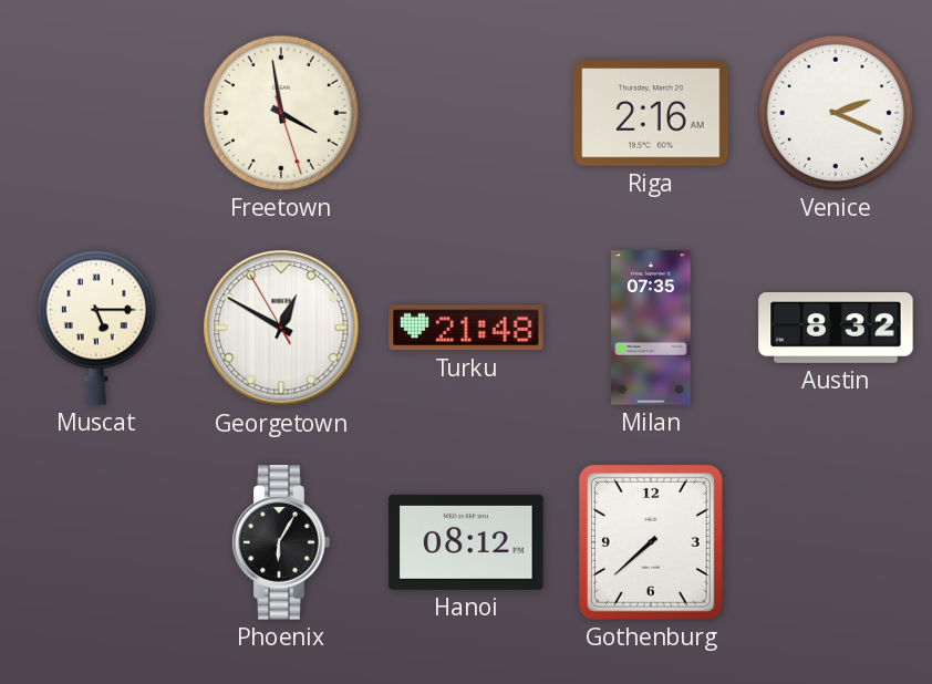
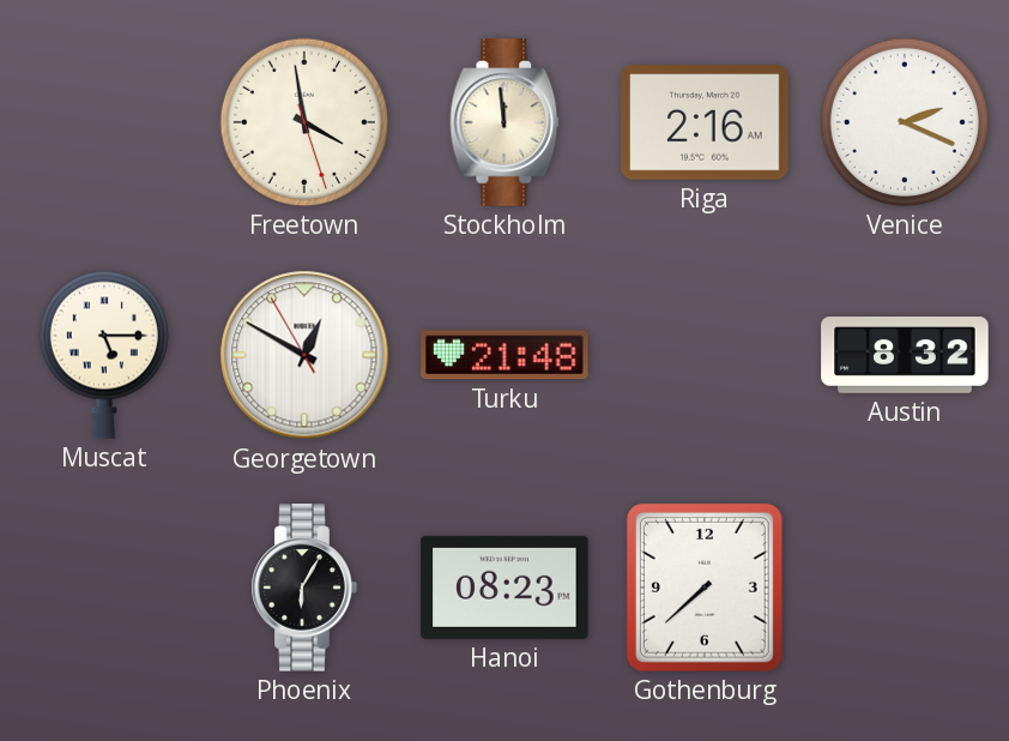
Stockholm: none -> 11:59
Milan: 07:35 -> none
Hanoi: 08:12 -> 08:23
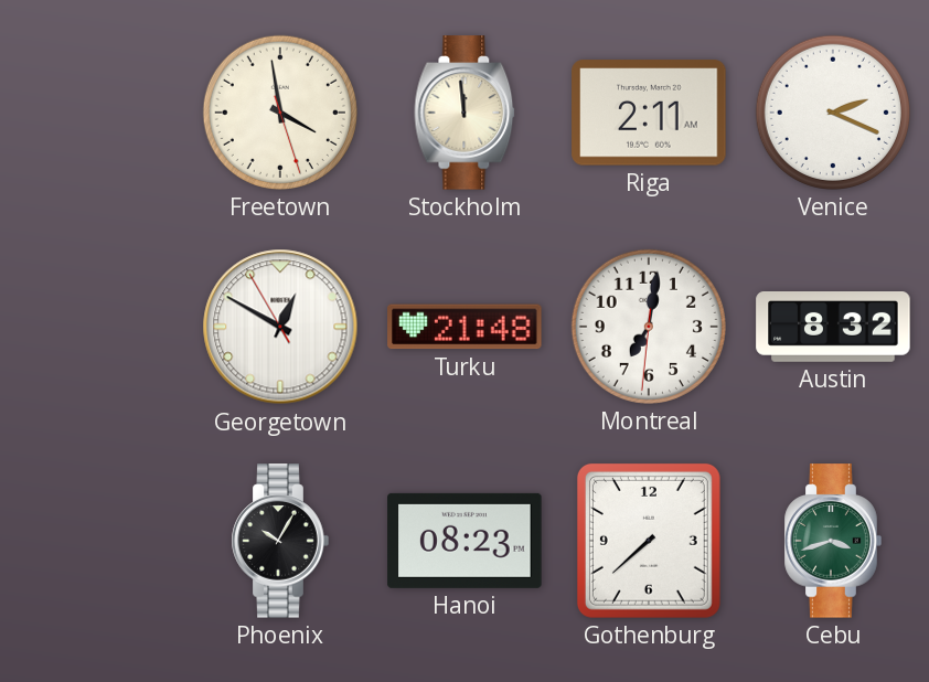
Riga: 2:16 -> 2:11
Muscat: 5:15 -> none
Montreal: none -> 7:01
Phoenix: 6:05 -> 10:05
Cebu: none -> 3:42
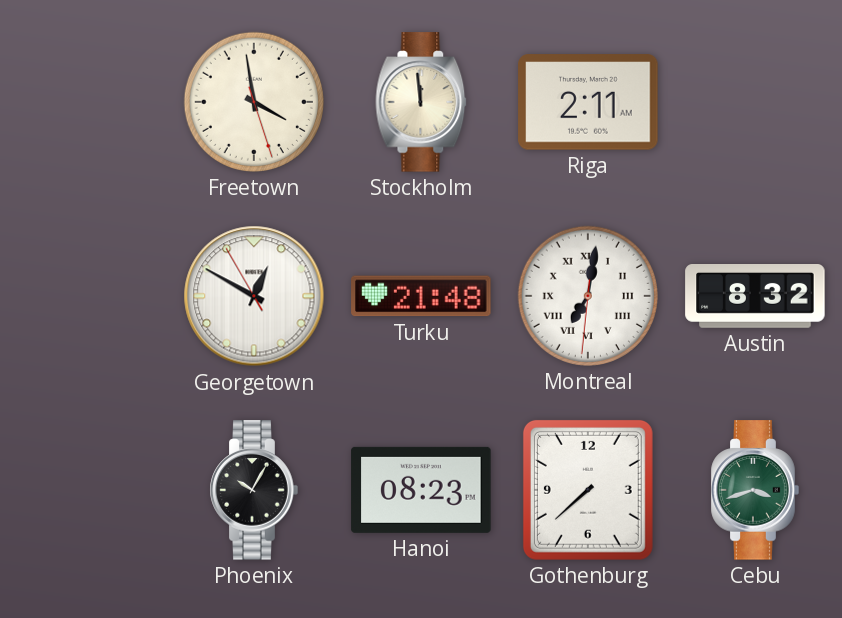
Venice: 2:19 -> none
Montreal numerals: Arabic -> Roman
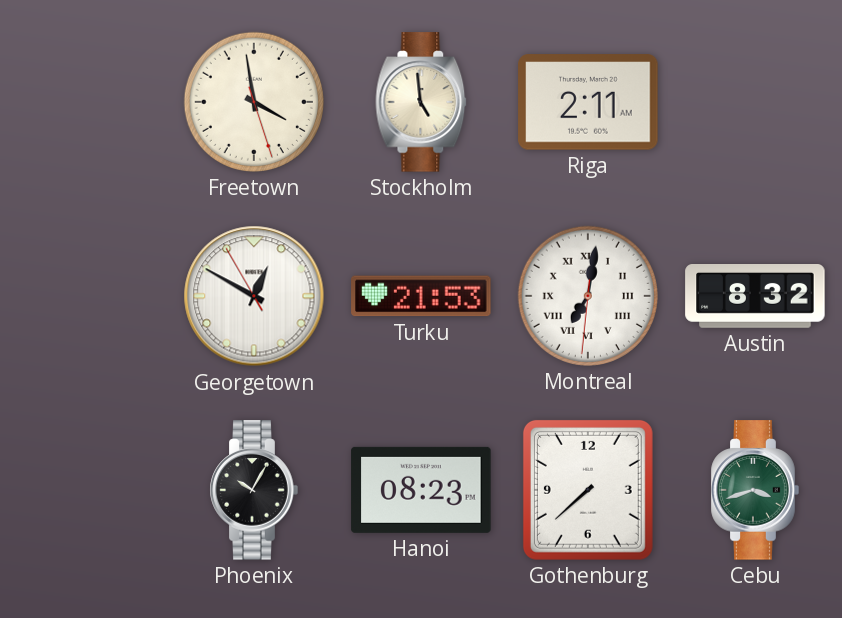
Stockholm: 11:59 -> 4:59
Turku: 21:48 -> 21:53
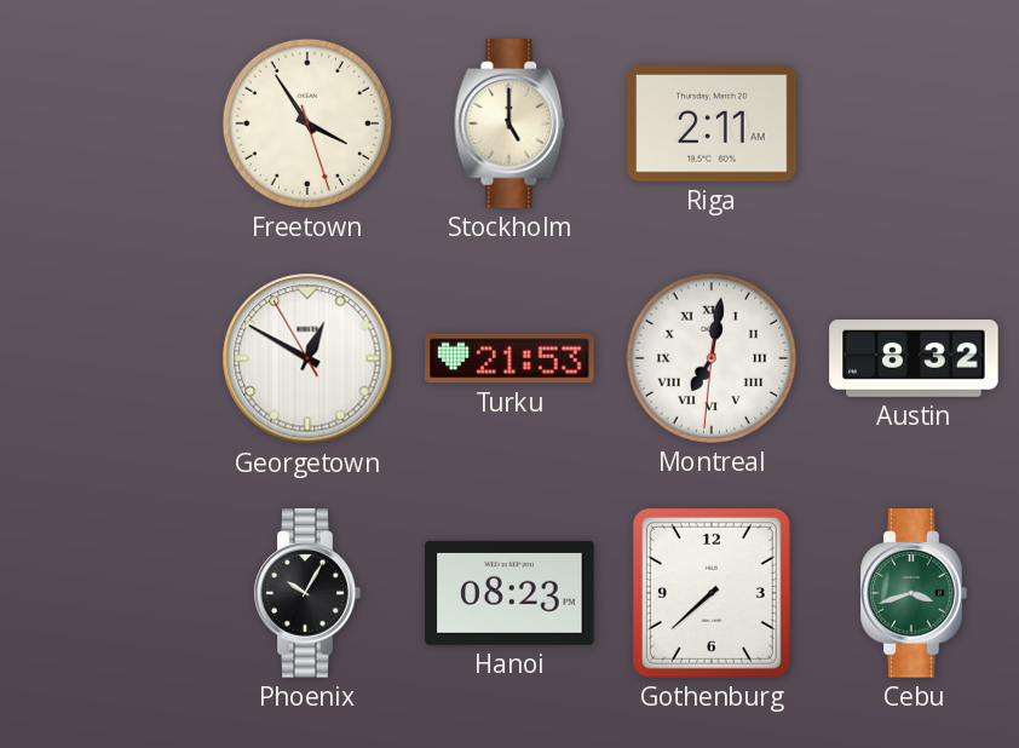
Freetown: 3:58 -> 3:54
Stockholm: 4:59 -> 5:00
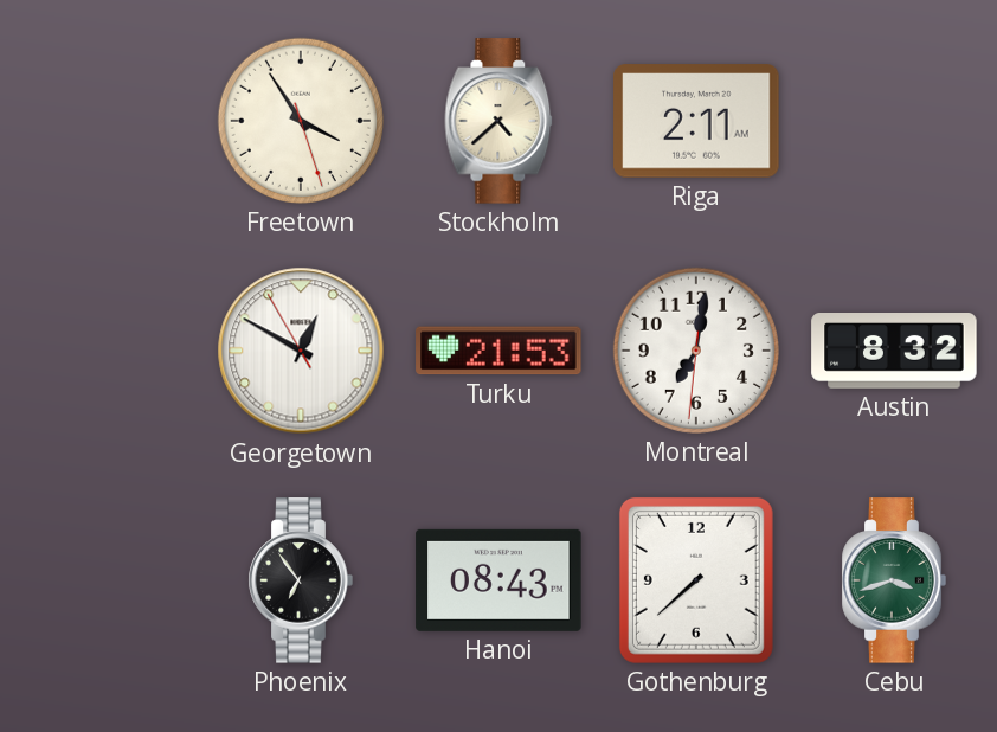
Stockholm: 5:00 -> 4:38
Montreal numerals: Roman -> Arabic
Phoenix: 10:05 -> 6:54
Hanoi: 08:23 -> 08:43
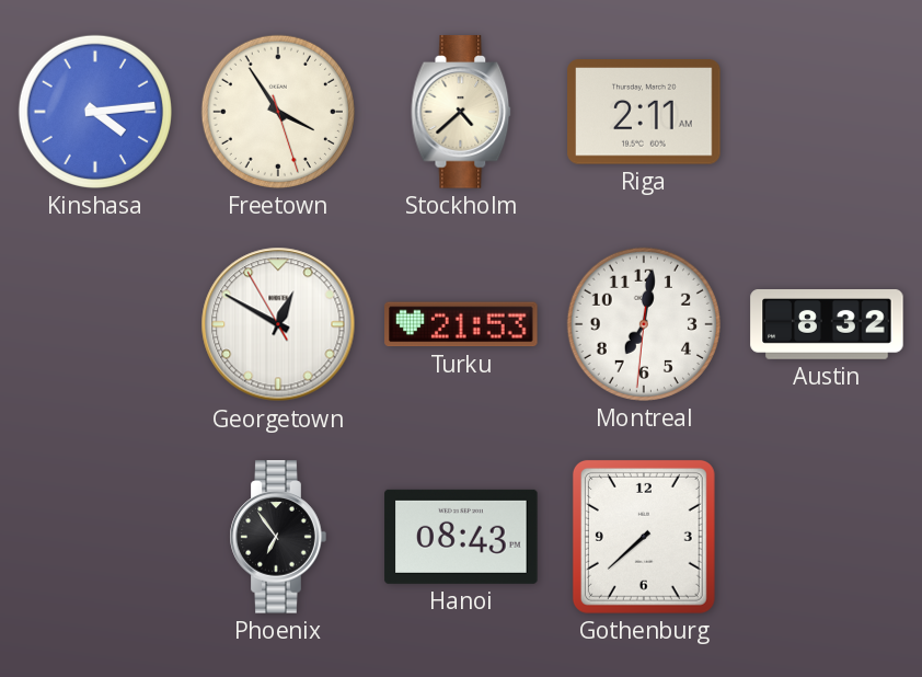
Kinshasa: none -> 4:14
Cebu: 3:42 -> none
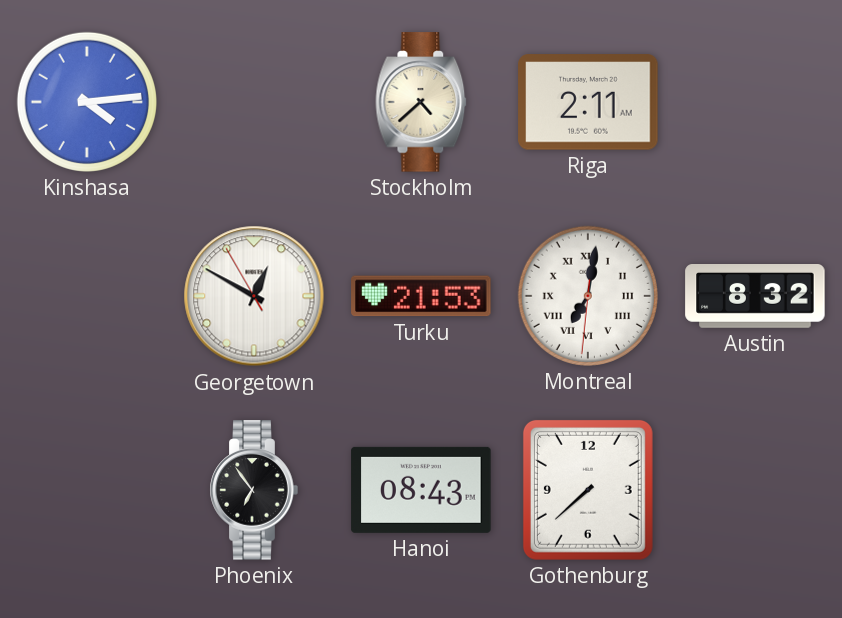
Freetown: 3:54 -> none
Montreal numerals: Arabic -> Roman
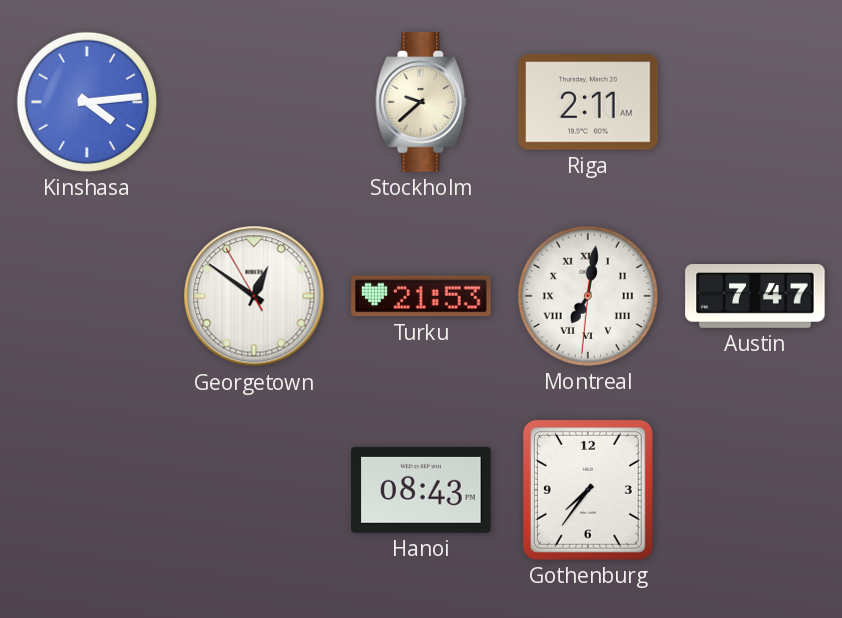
Stockholm: 4:38 -> 9:38
Georgetown: 12:49 -> 12:50
Austin: 8:32 -> 7:47
Phoenix: 6:54 -> none
Gothenburg: 7:38 -> 7:36
